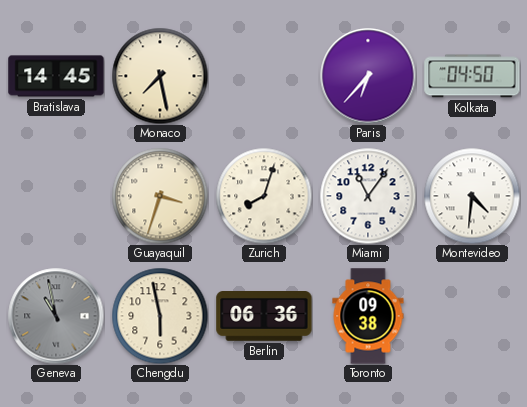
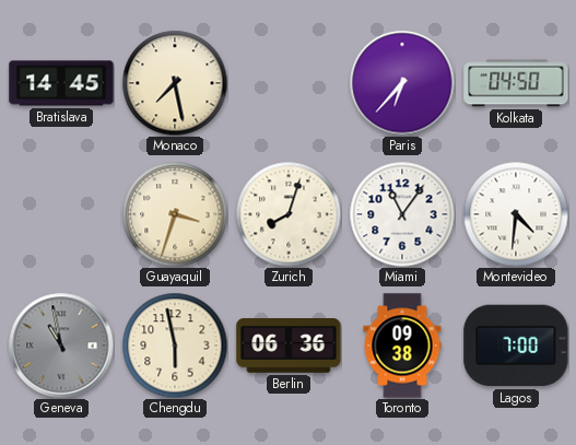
Lagos: none -> 7:00
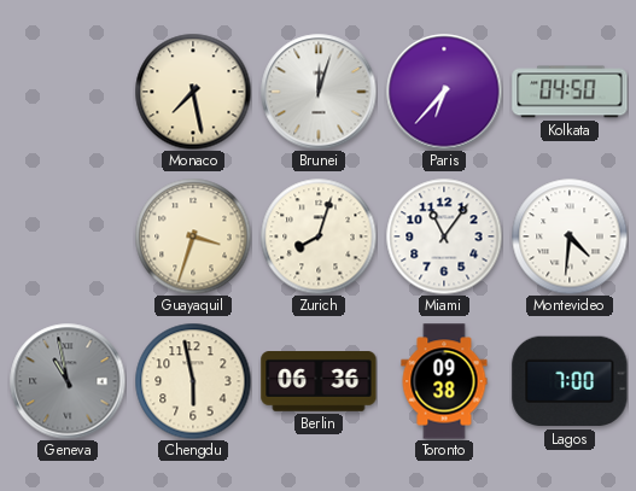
Bratislava: 14:45 -> none
Brunei: none -> 12:03
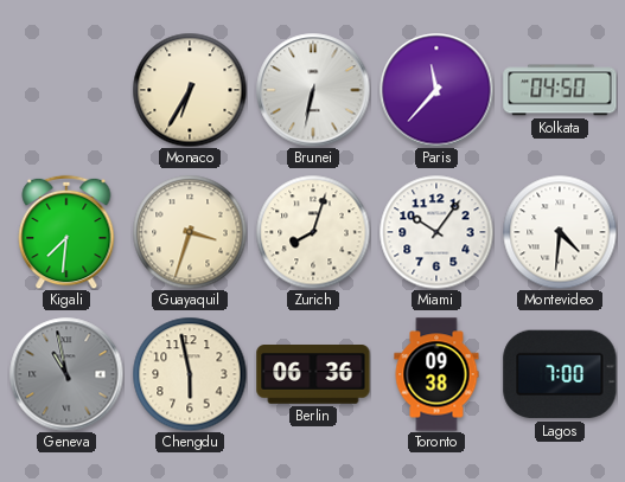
Monaco: 7:28 -> 6:35
Brunei: 12:03 -> 6:32
Paris: 6:37 -> 11:37
Kigali: none -> 7:31
Miami: 11:06 -> 10:06
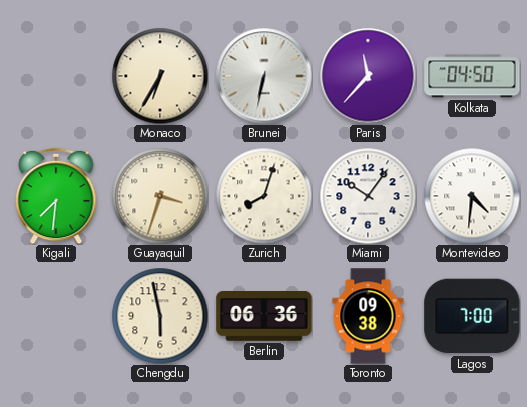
Geneva: 10:58 -> none
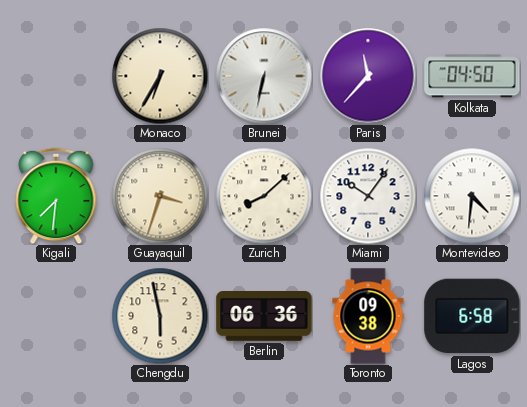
Zurich: 8:03 -> 8:08
Lagos: 7:00 -> 6:58
